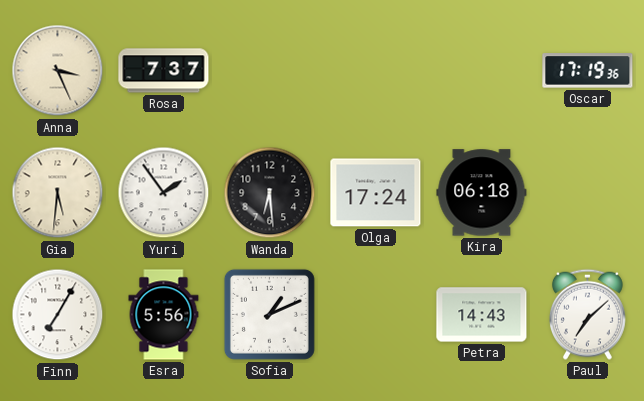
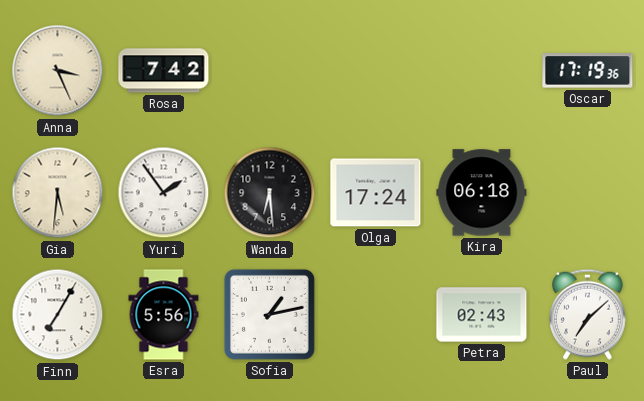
Rosa: 7:37 -> 7:42
Sofia: 1:11 -> 1:13
Petra: 14:43 -> 02:43
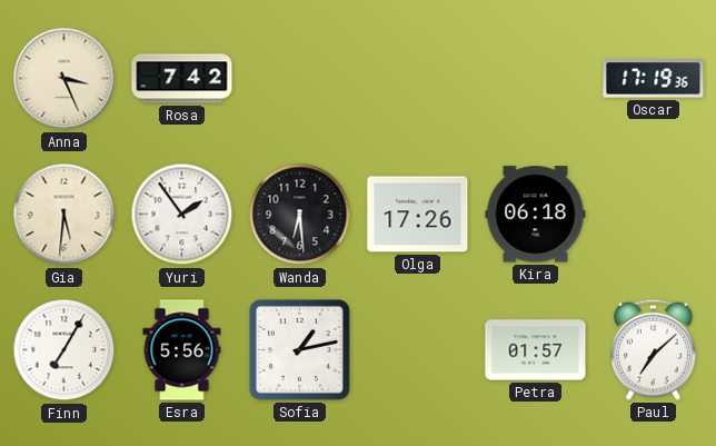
Olga: 17:24 -> 17:26
Petra: 02:43 -> 01:57
